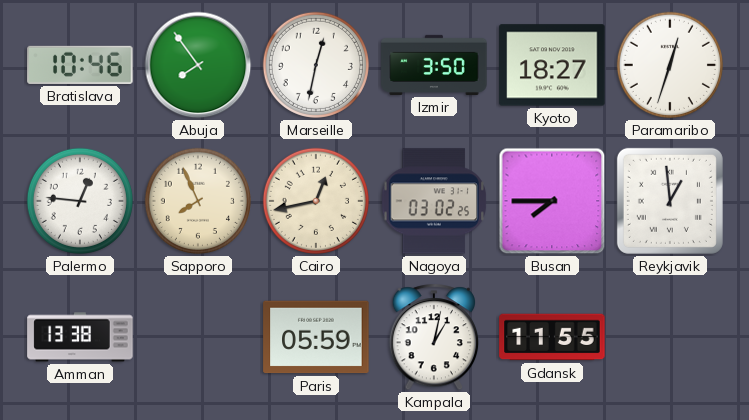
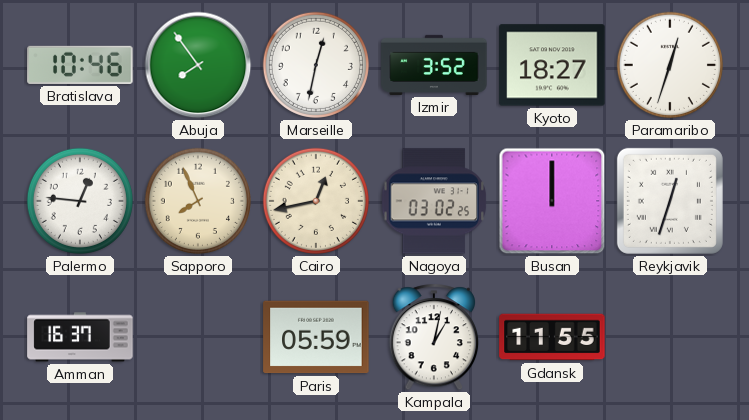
Izmir: 3:50 -> 3:52
Busan: 7:45 -> 12:00
Reykjavik: 12:59 -> 12:33
Amman: 13:38 -> 16:37
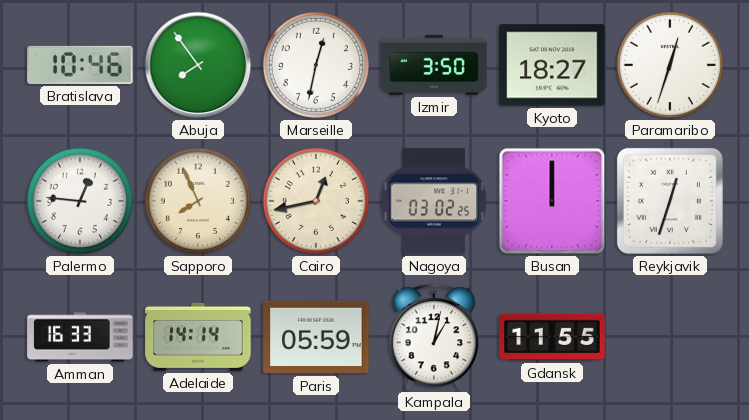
Izmir: 3:52 -> 3:50
Amman: 16:37 -> 16:33
Adelaide: none -> 14:14
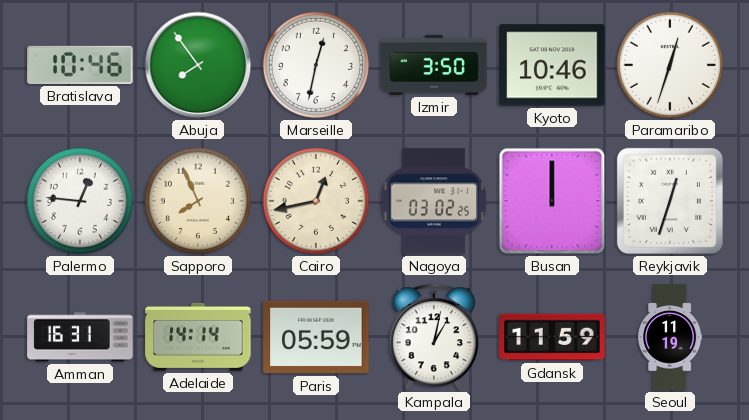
Kyoto: 18:27 -> 10:46
Amman: 16:33 -> 16:31
Gdansk: 11:55 -> 11:59
Seoul: none -> 11:19
